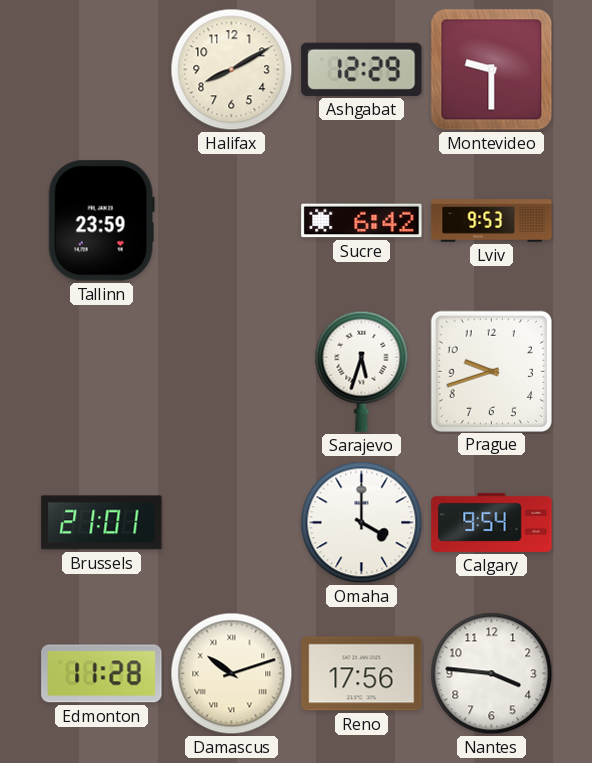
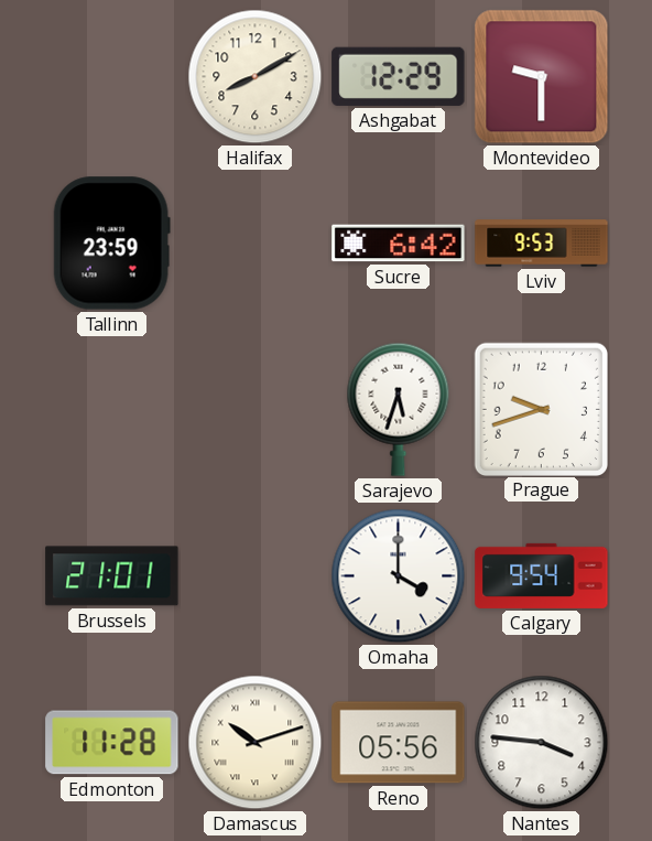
Reno: 17:56 -> 05:56
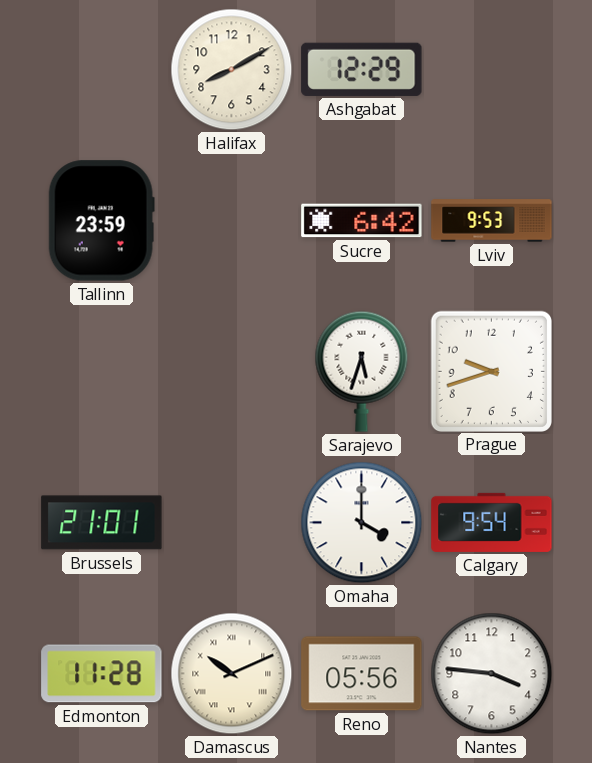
Montevideo: 9:30 -> none
Damascus: 10:12 -> 10:11
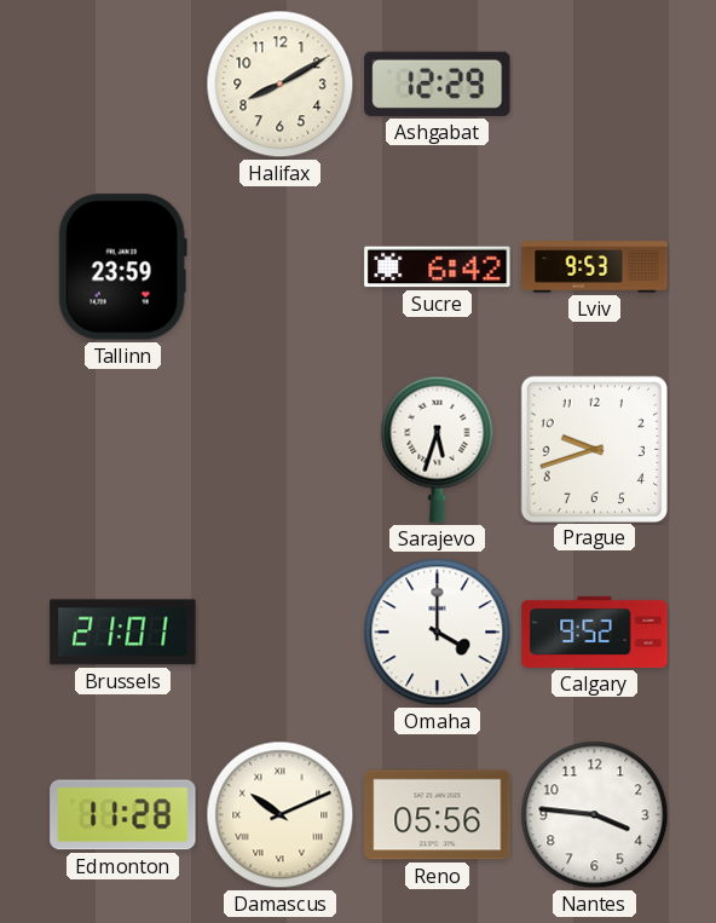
Calgary: 9:54 -> 9:52
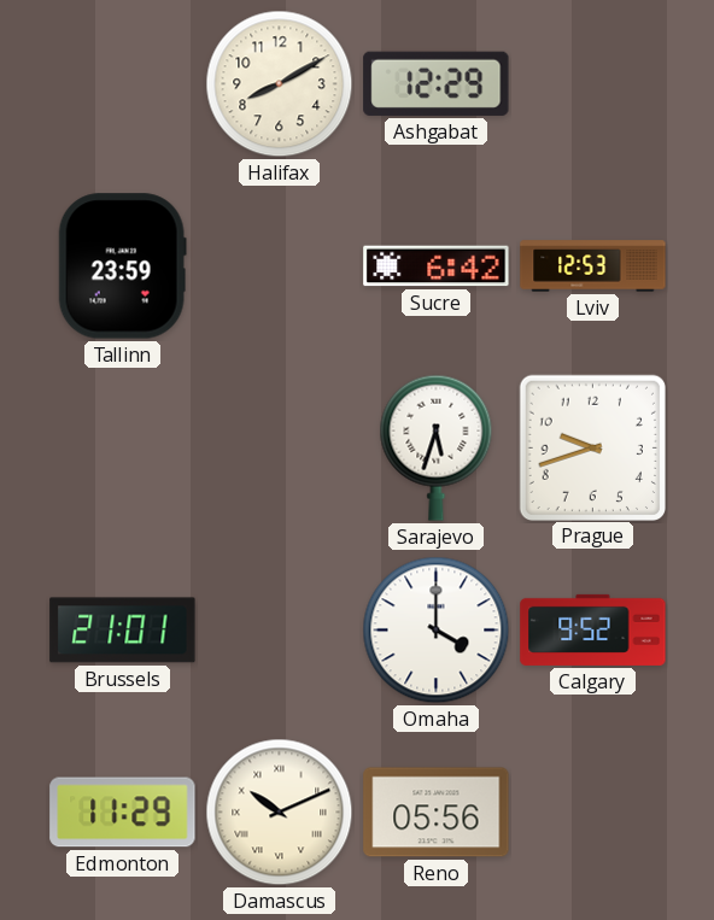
Lviv: 9:53 -> 12:53
Edmonton: 11:28 -> 11:29
Nantes: 3:46 -> none
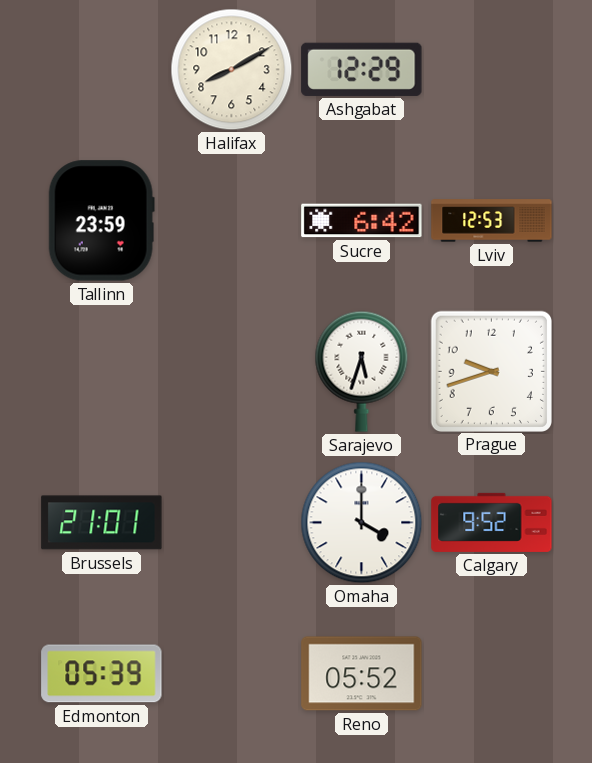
Edmonton: 11:29 -> 05:39
Damascus: 10:11 -> none
Reno: 05:56 -> 05:52
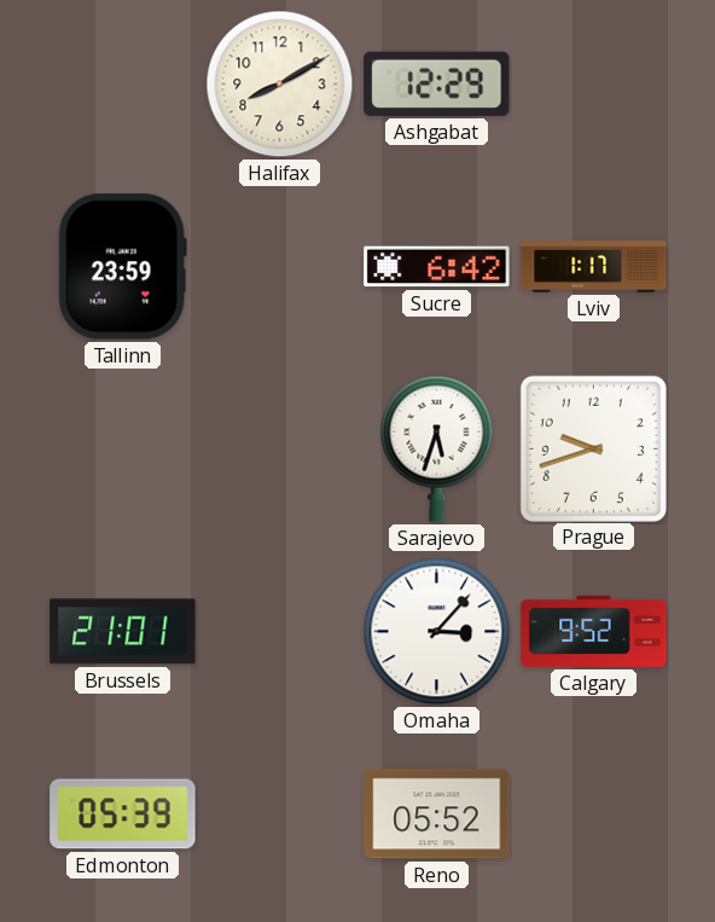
Lviv: 12:53 -> 1:17
Omaha: 4:00 -> 3:07
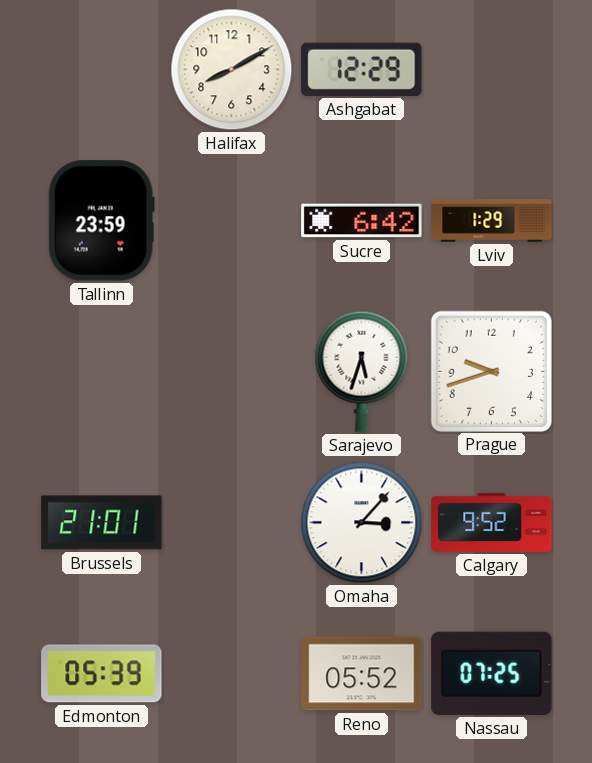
Lviv: 1:17 -> 1:29
Nassau: none -> 07:25
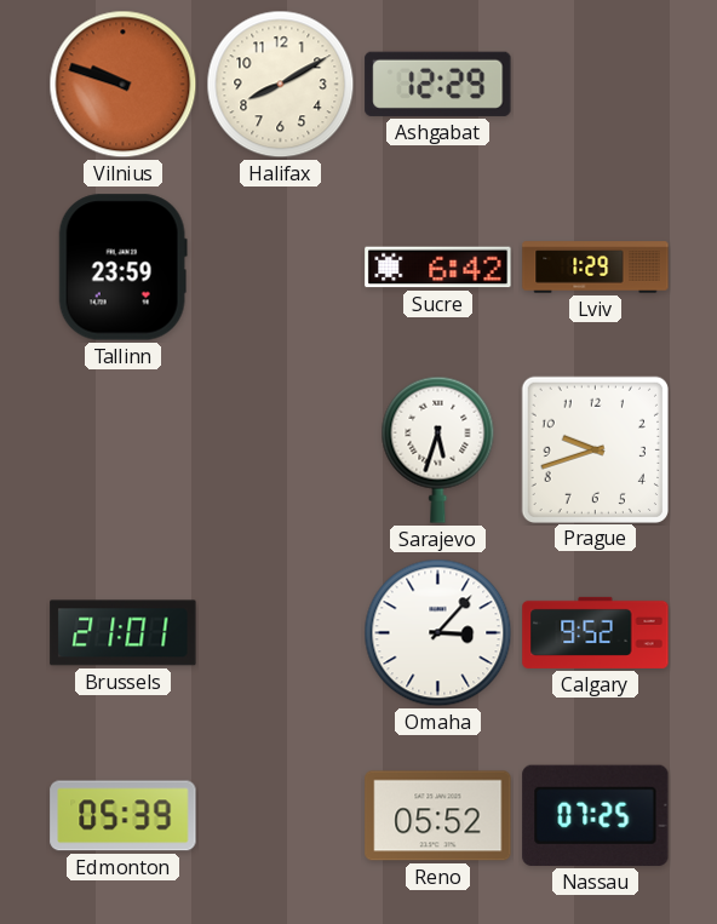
Vilnius: none -> 9:48
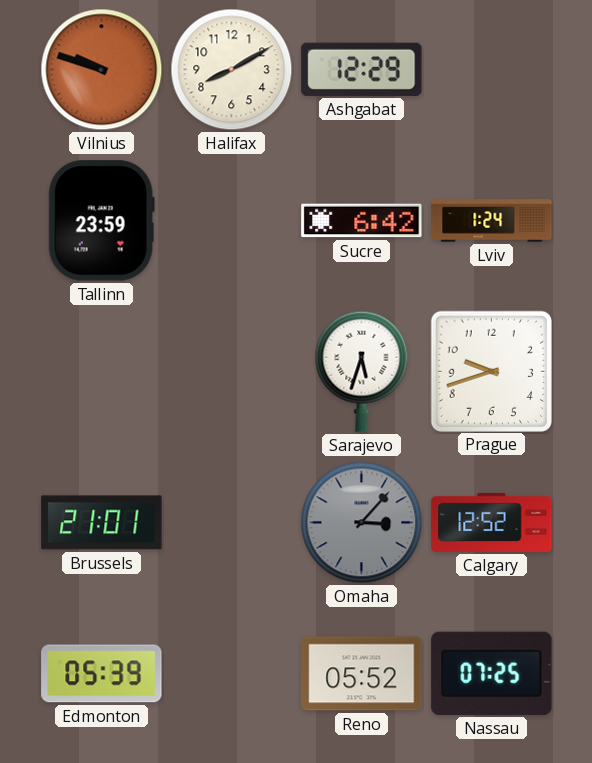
Lviv: 1:29 -> 1:24
Omaha dial: white -> grey
Calgary: 9:52 -> 12:52
